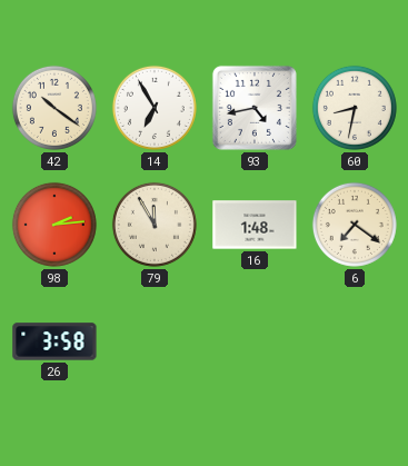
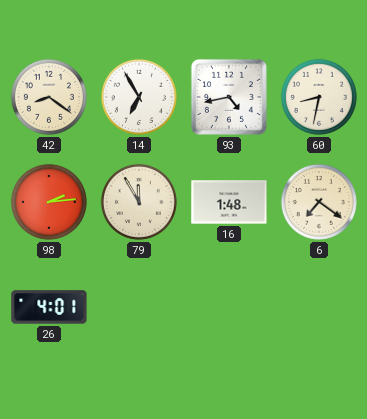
42: 10:21 -> 8:21
26: 3:58 -> 4:01
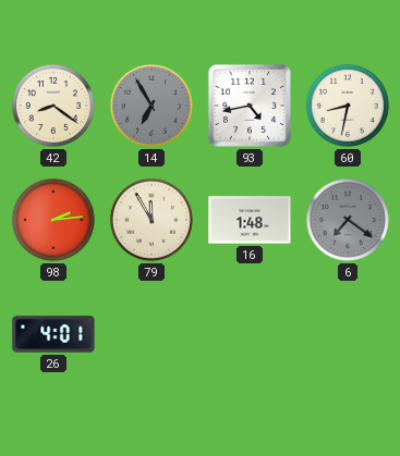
14 dial: white -> grey
6 dial: cream -> grey
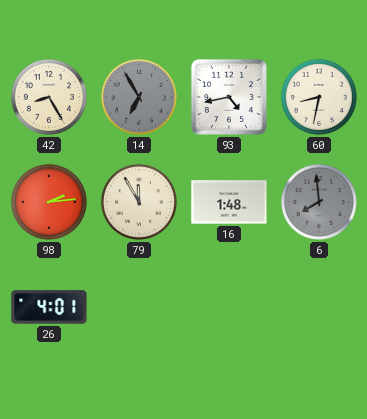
42: 8:21 -> 8:25
6: 7:21 -> 7:59
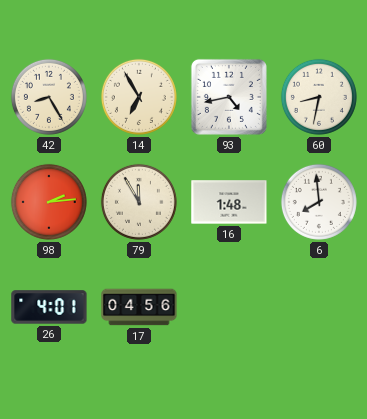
14 dial: grey -> cream
6 dial: grey -> white
17: none -> 04:56
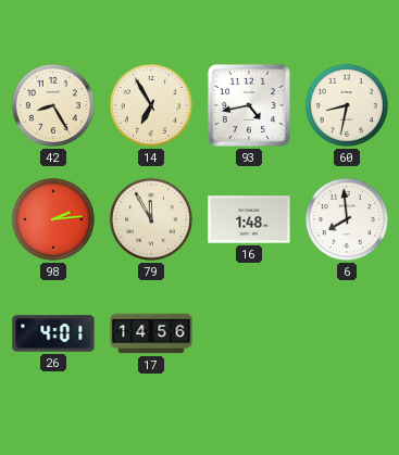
17: 04:56 -> 14:56
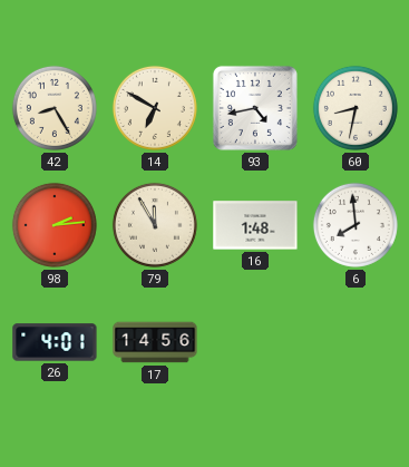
14: 6:55 -> 6:50
